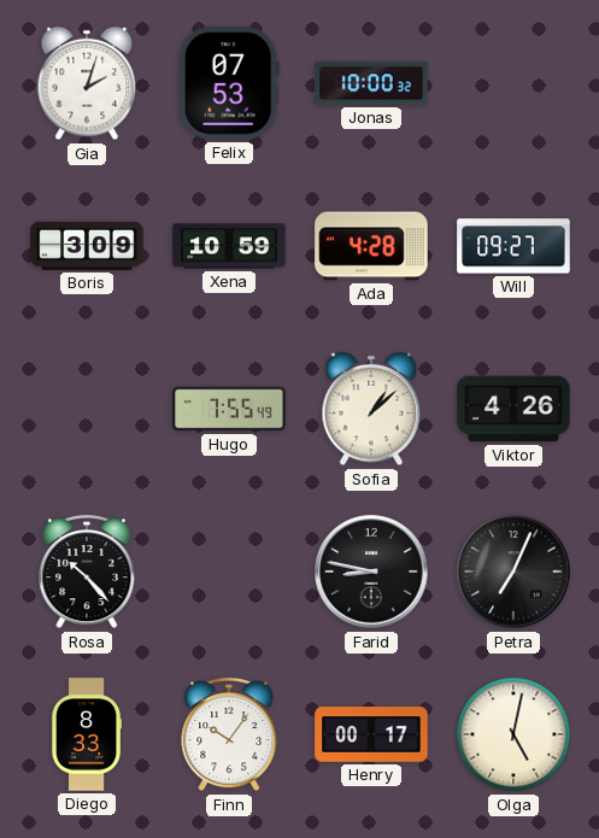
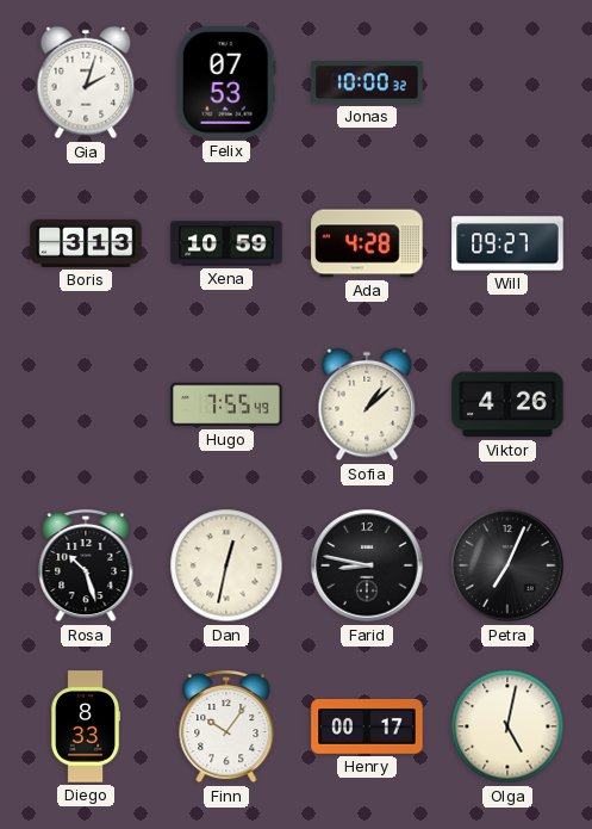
Boris: 3:09 -> 3:13
Rosa: 10:23 -> 10:27
Dan: none -> 12:32
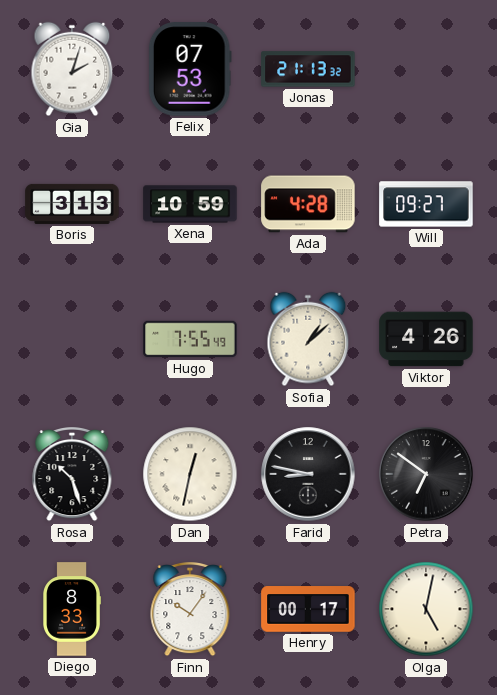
Jonas: 10:00 -> 21:13
Petra: 7:04 -> 6:51
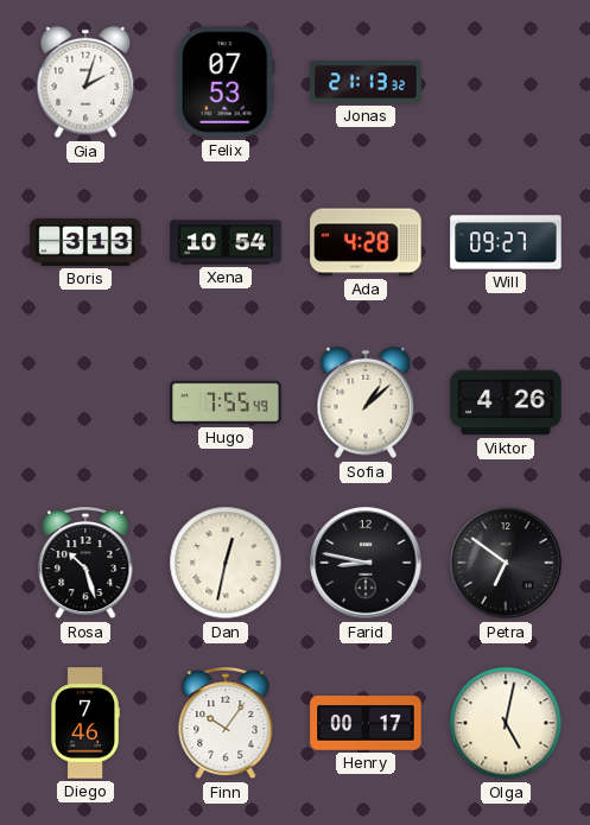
Xena: 10:59 -> 10:54
Diego: 8:33 -> 7:46
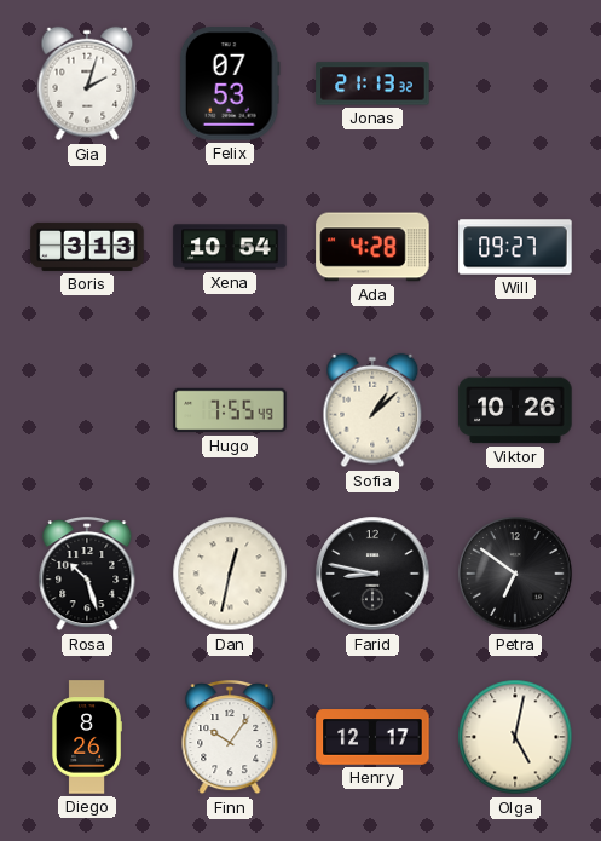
Viktor: 4:26 -> 10:26
Diego: 7:46 -> 8:26
Henry: 00:17 -> 12:17
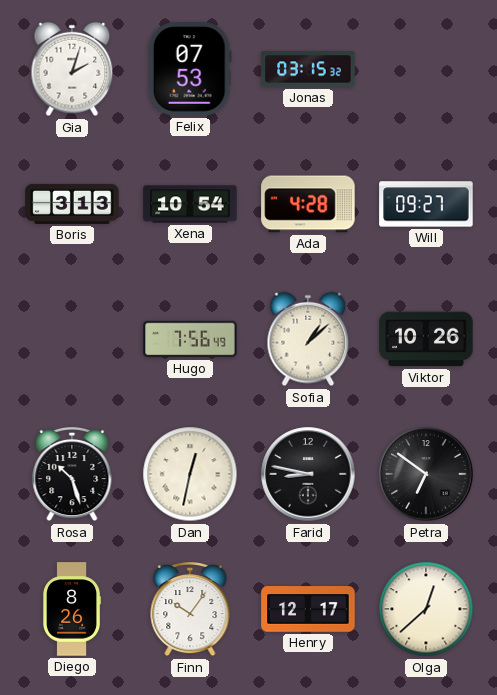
Jonas: 21:13 -> 03:15
Hugo: 7:55 -> 7:56
Olga: 5:02 -> 12:38
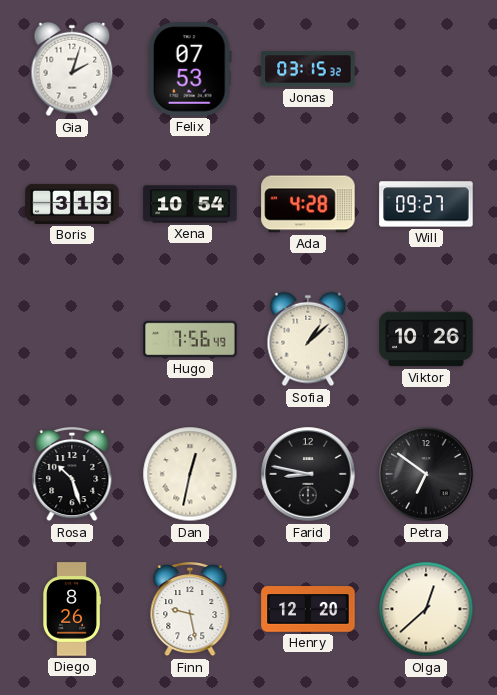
Finn: 10:06 -> 9:28
Henry: 12:17 -> 12:20
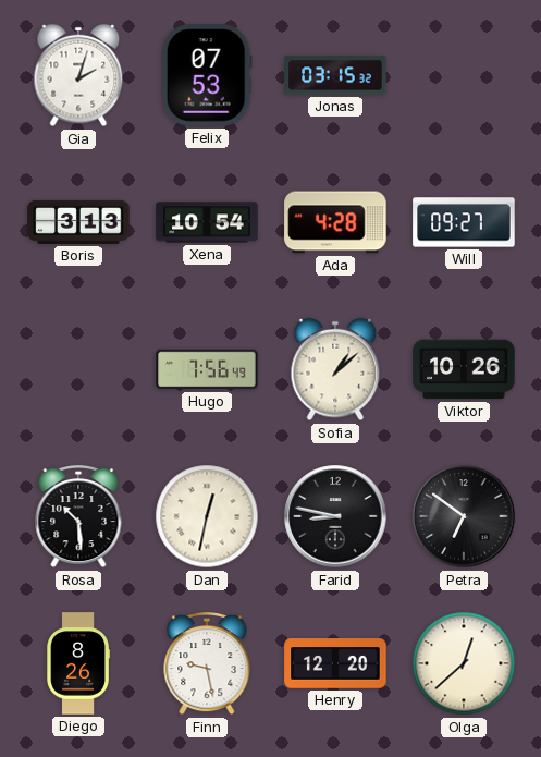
Rosa: 10:27 -> 10:29
